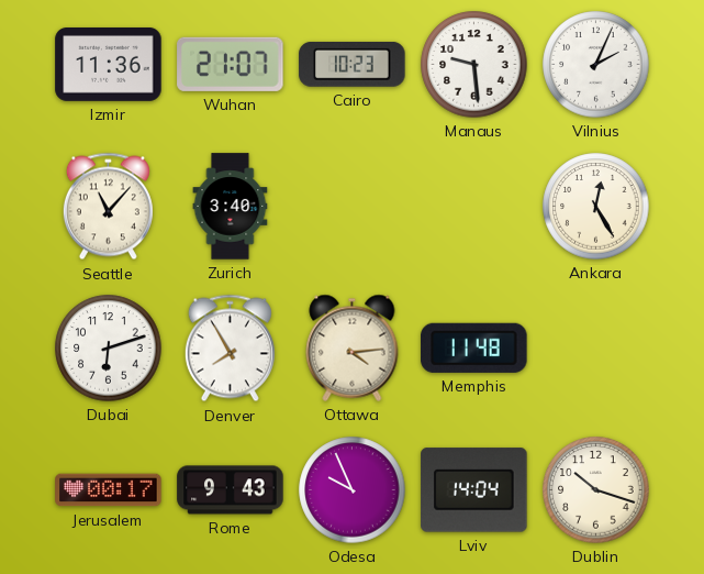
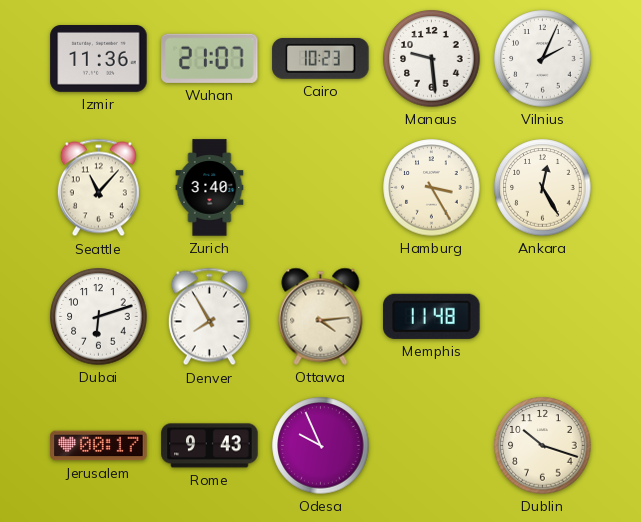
Hamburg: none -> 3:25
Lviv: 14:04 -> none
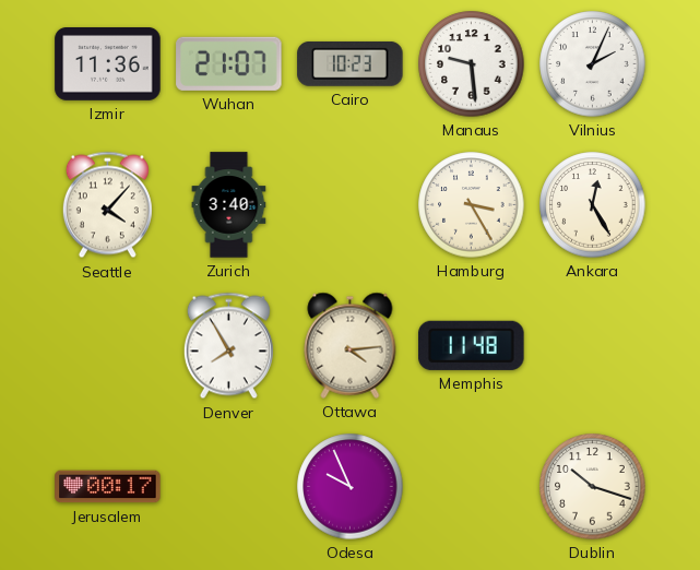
Seattle: 11:07 -> 4:07
Dubai: 6:12 -> none
Rome: 9:43 -> none
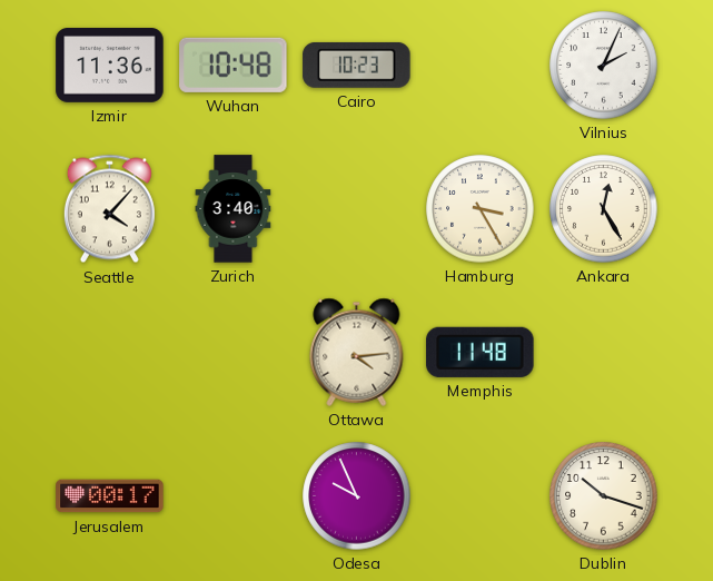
Wuhan: 21:07 -> 10:48
Manaus: 9:29 -> none
Denver: 7:55 -> none
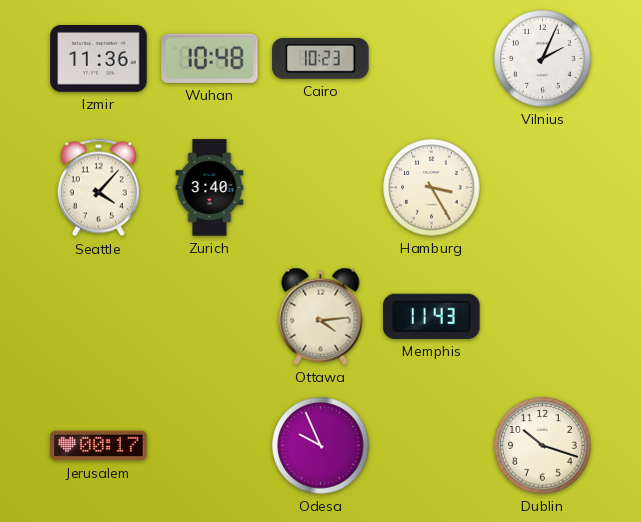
Ankara: 12:25 -> none
Memphis: 11:48 -> 11:43
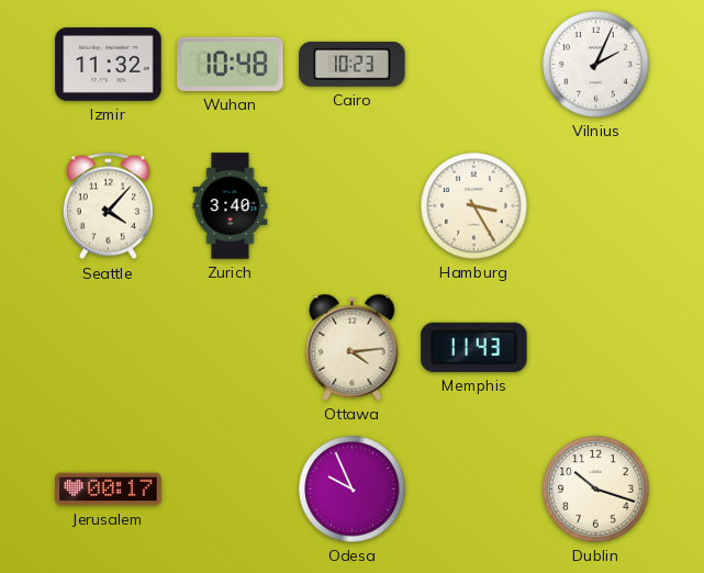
Izmir: 11:36 -> 11:32
